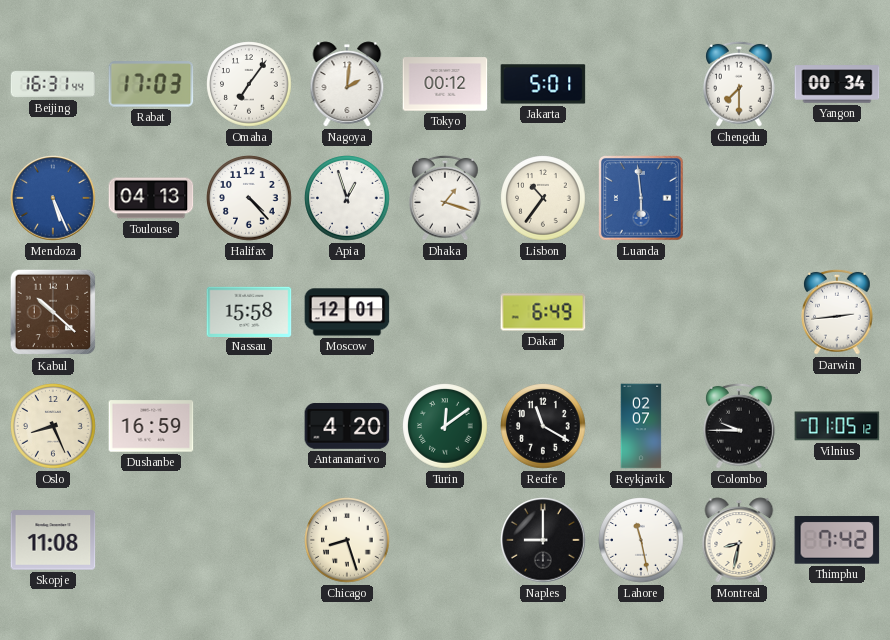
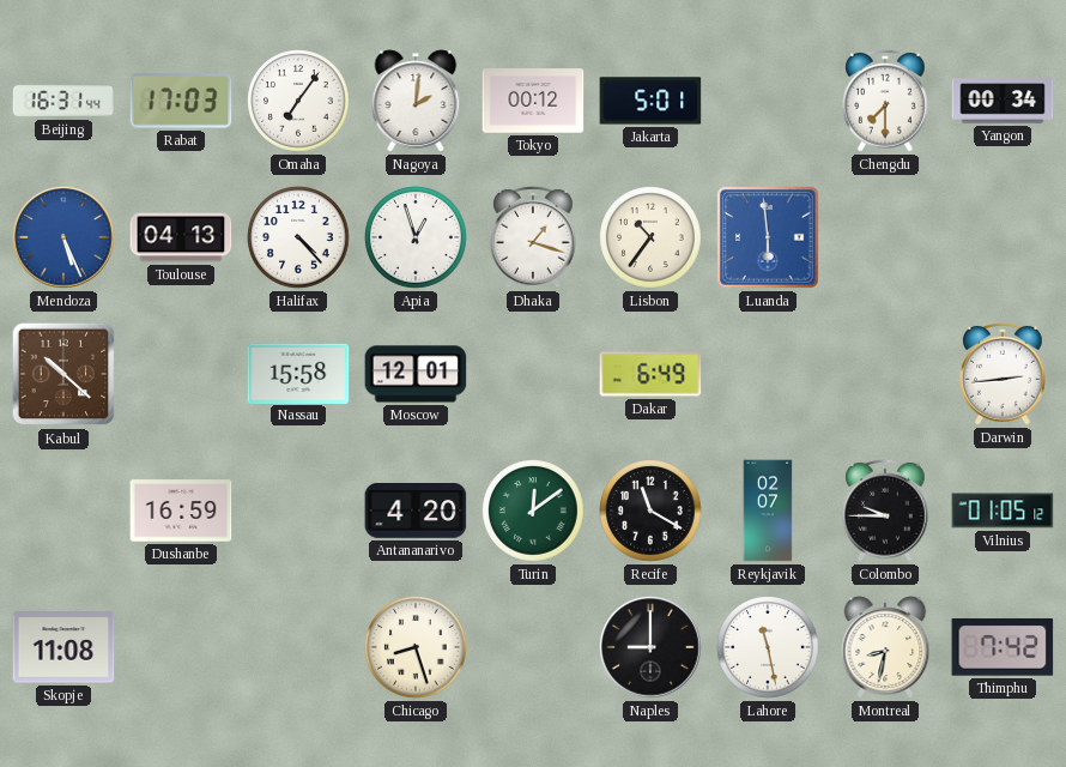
Oslo: 8:26 -> none
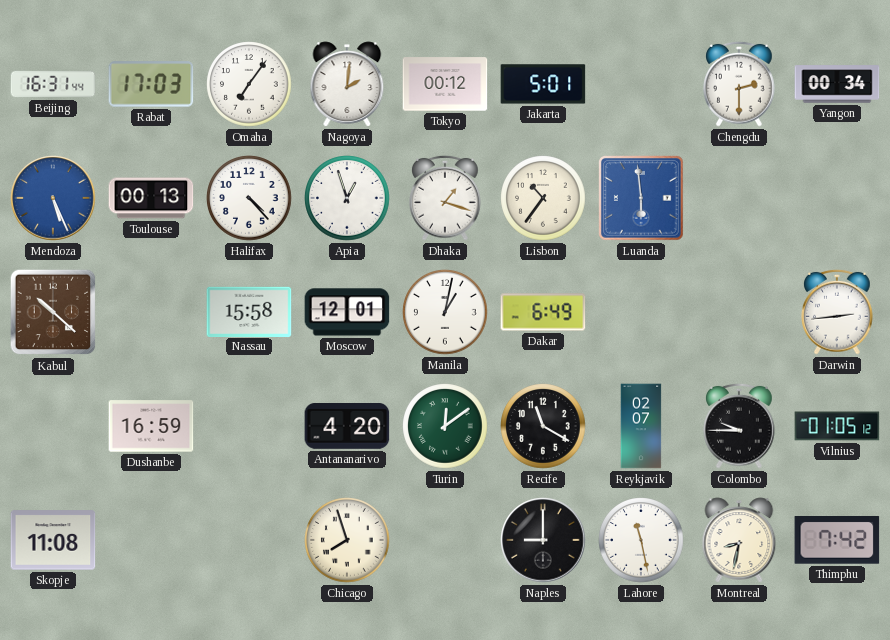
Chengdu: 7:30 -> 2:30
Toulouse: 04:13 -> 00:13
Manila: none -> 1:02
Chicago: 8:27 -> 7:57
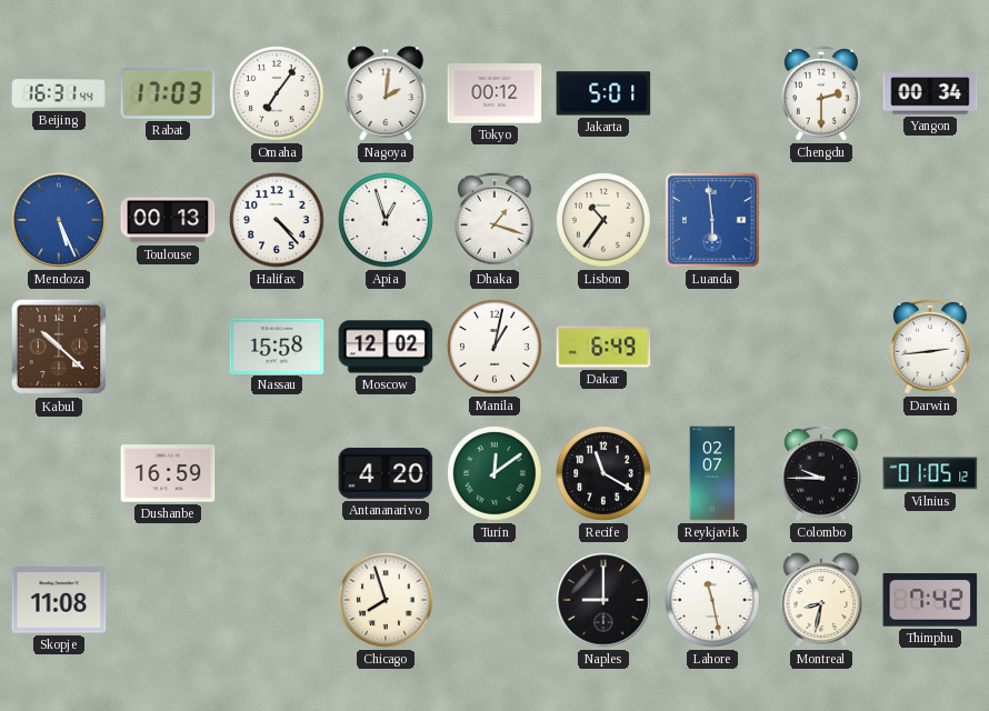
Moscow: 12:01 -> 12:02
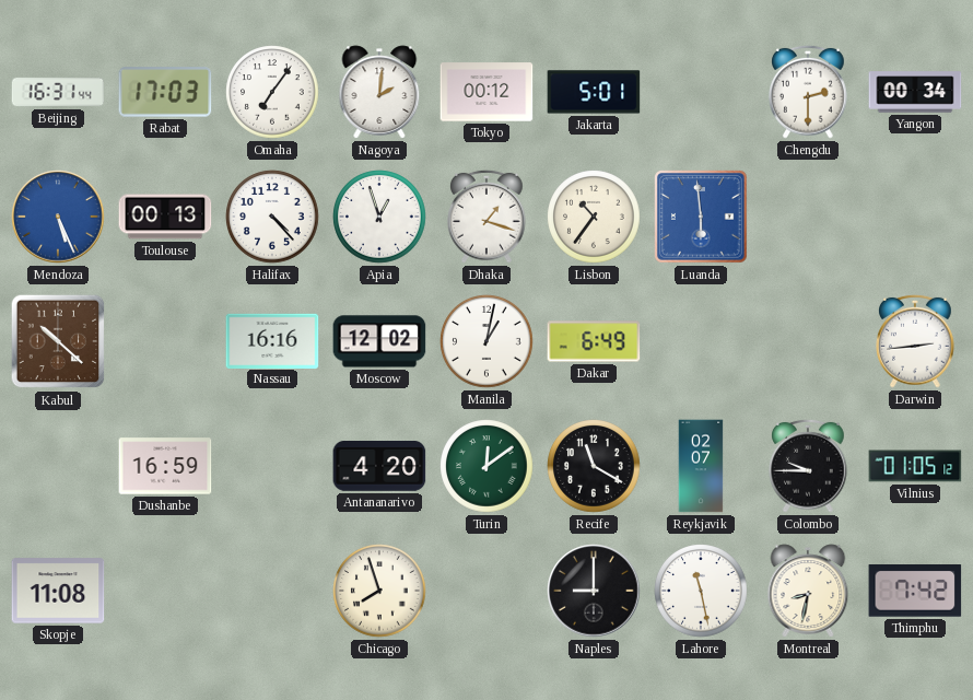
Nassau: 15:58 -> 16:16
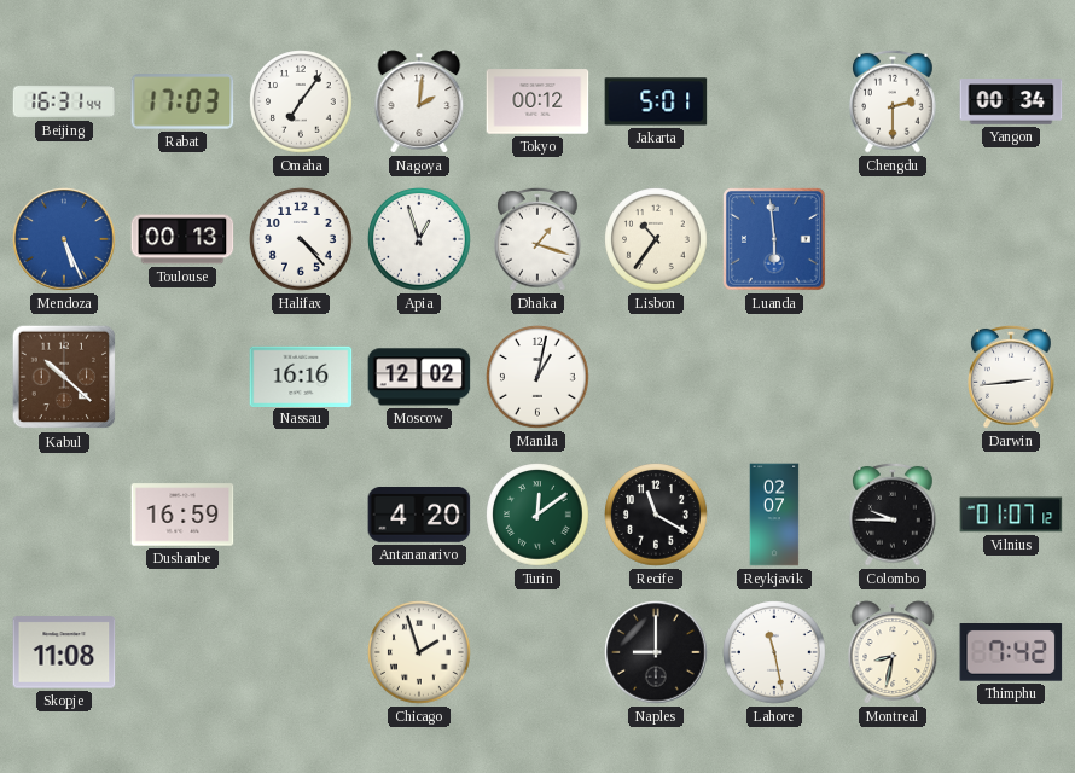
Dakar: 6:49 -> none
Vilnius: 01:05 -> 01:07
Chicago: 7:57 -> 1:57
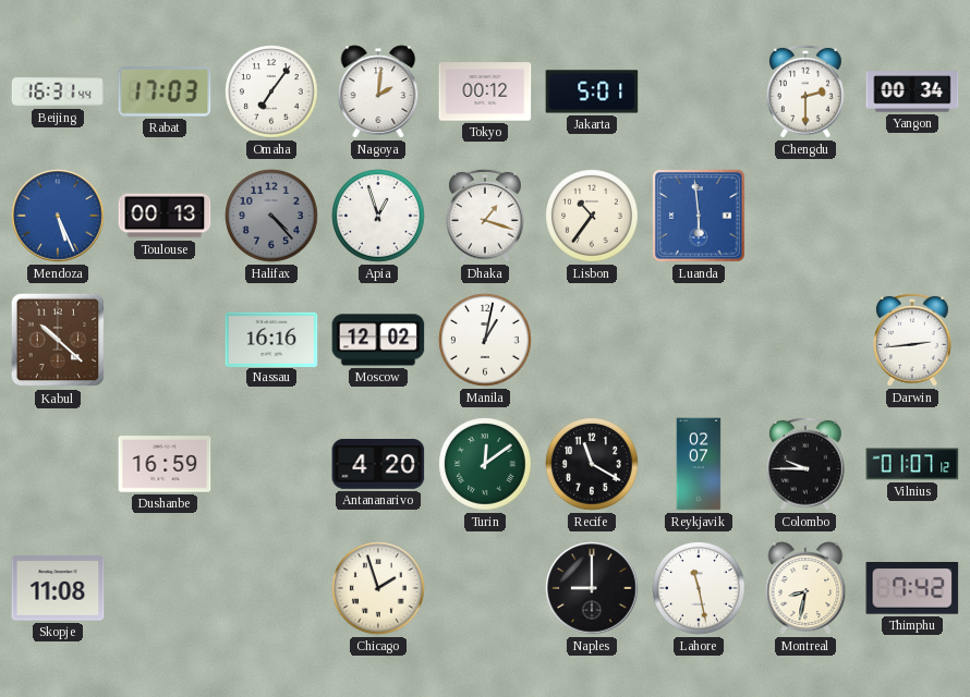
Halifax dial: white -> grey
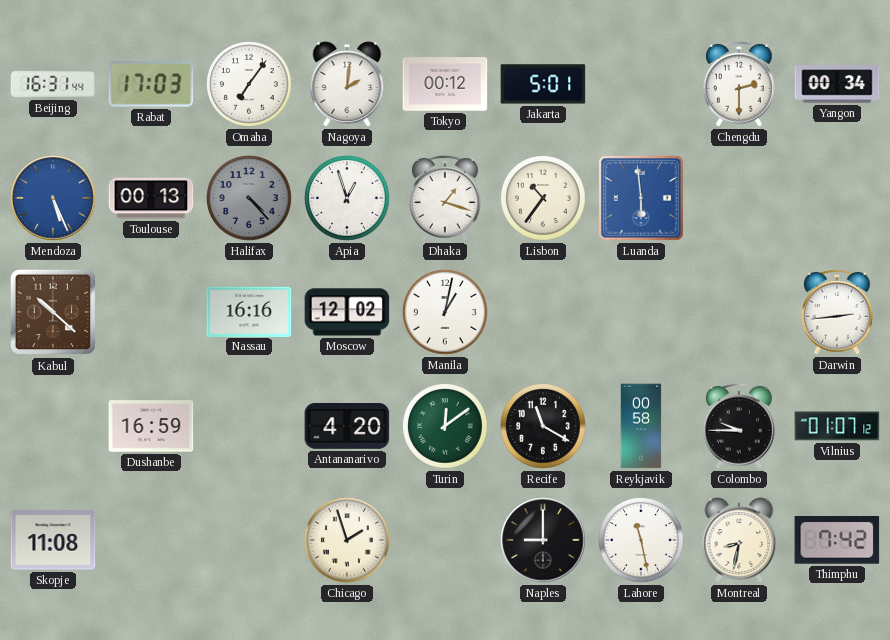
Reykjavik: 02:07 -> 00:58
